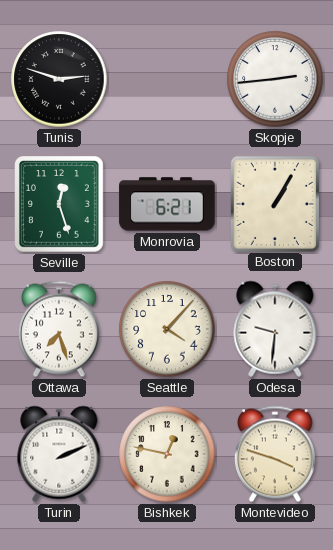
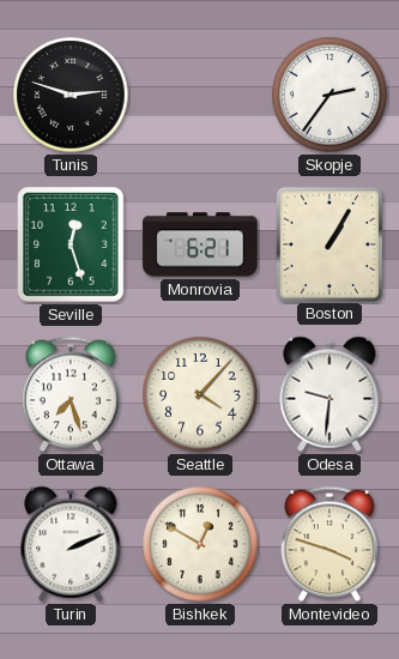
Skopje: 2:44 -> 2:36
Bishkek: 12:47 -> 12:50
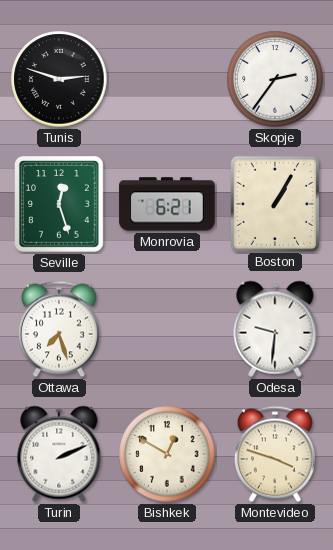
Seattle: 4:07 -> none
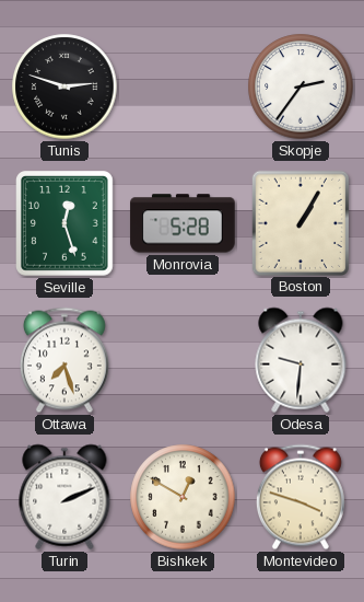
Monrovia: 6:21 -> 5:28
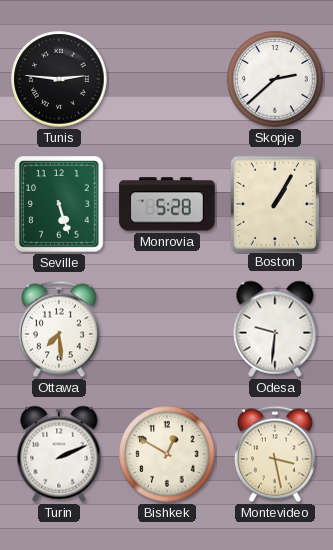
Tunis: 2:48 -> 2:46
Skopje: 2:36 -> 2:38
Seville: 12:27 -> 5:27
Ottawa: 7:27 -> 7:29
Montevideo: 3:48 -> 3:28
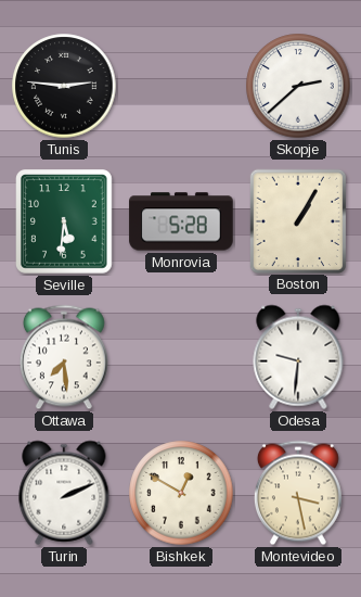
Seville: 5:27 -> 5:31
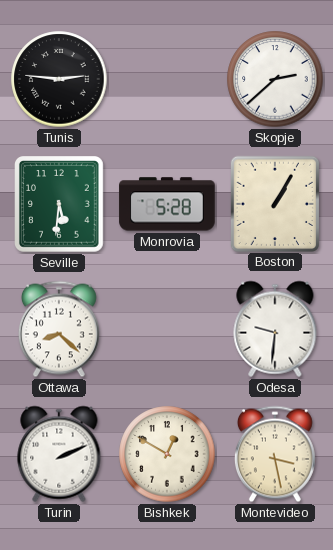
Ottawa: 7:29 -> 8:22
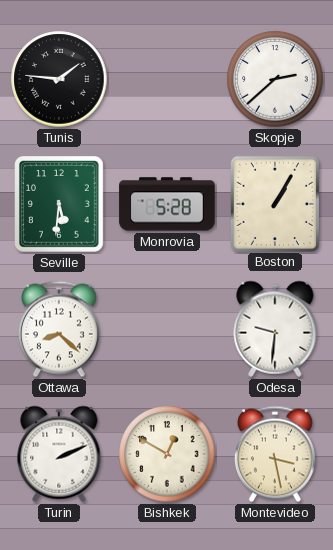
Tunis: 2:46 -> 1:46
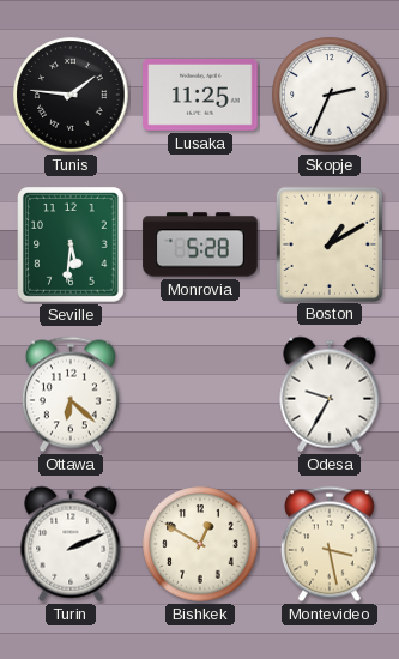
Lusaka: none -> 11:25
Skopje: 2:38 -> 2:34
Boston: 1:05 -> 1:10
Ottawa: 8:22 -> 6:22
Odesa: 9:31 -> 9:35
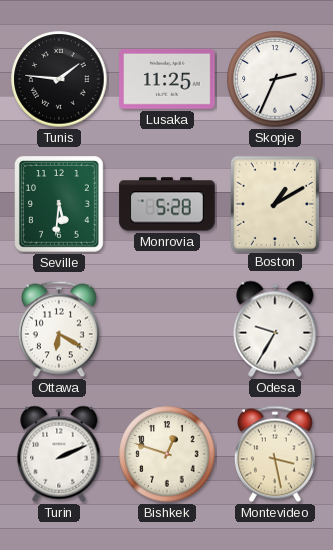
Ottawa: 6:22 -> 6:20
Bishkek: 12:50 -> 12:48
